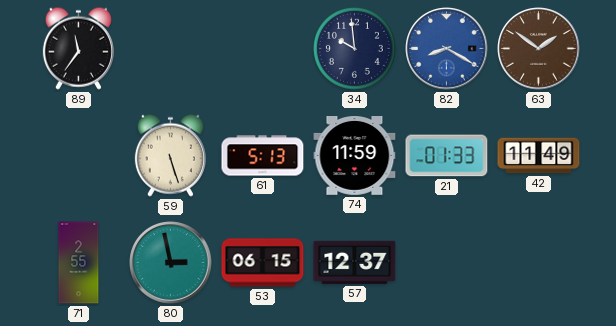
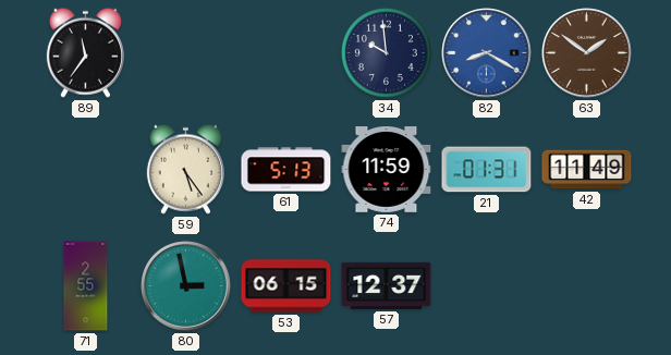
59: 5:27 -> 5:24
21: 01:33 -> 01:31
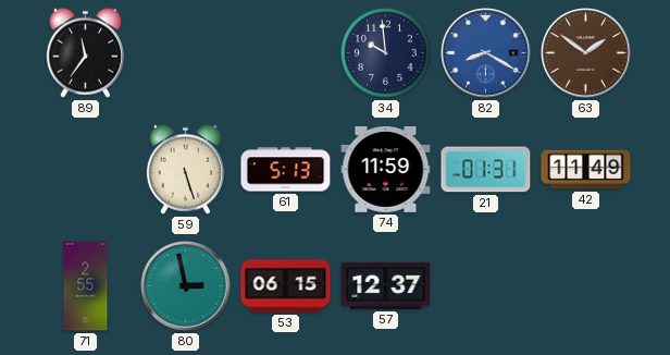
59: 5:24 -> 5:27
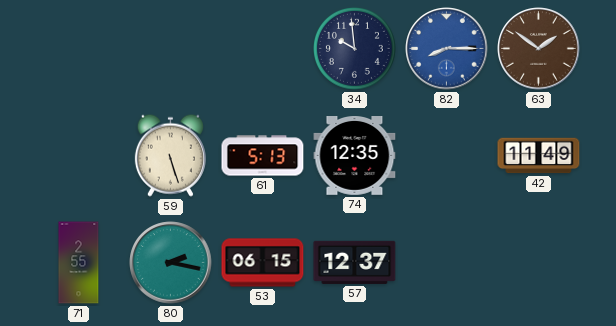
89: 11:36 -> none
82: 8:20 -> 8:15
74: 11:59 -> 12:35
21: 01:31 -> none
80: 2:58 -> 2:17
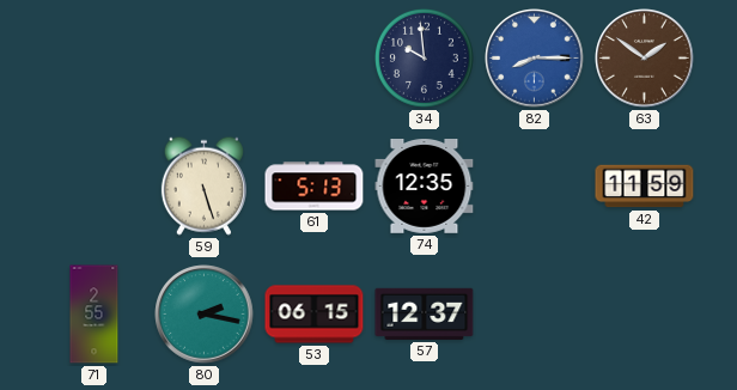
42: 11:49 -> 11:59
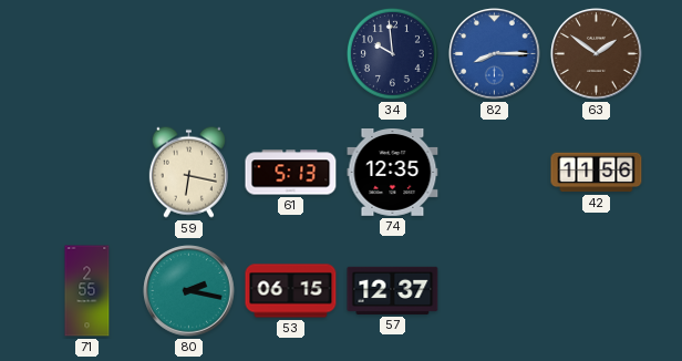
59: 5:27 -> 6:17
42: 11:59 -> 11:56
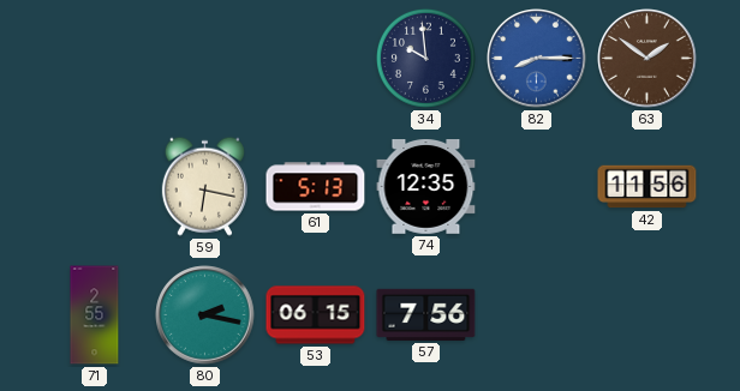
57: 12:37 -> 7:56
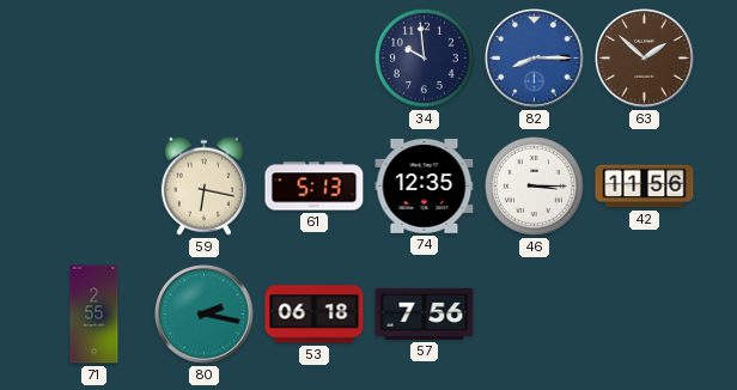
63: 1:51 -> 1:52
46: none -> 3:15
53: 06:15 -> 06:18
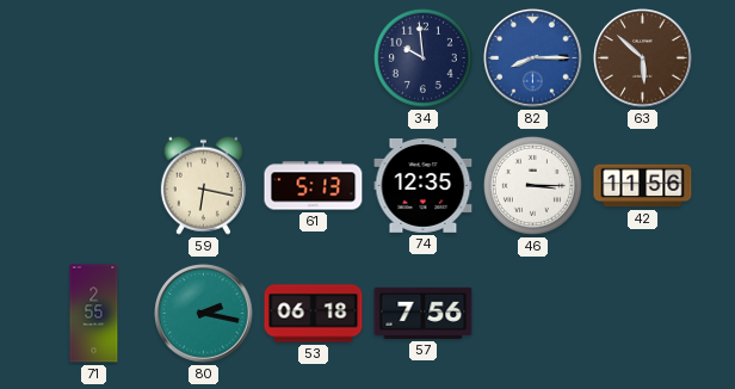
63: 1:52 -> 5:52
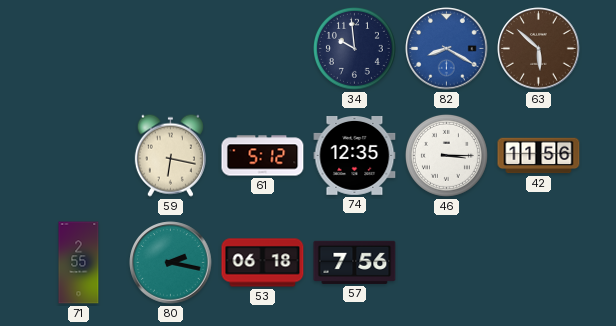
82: 8:15 -> 8:20
61: 5:13 -> 5:12
